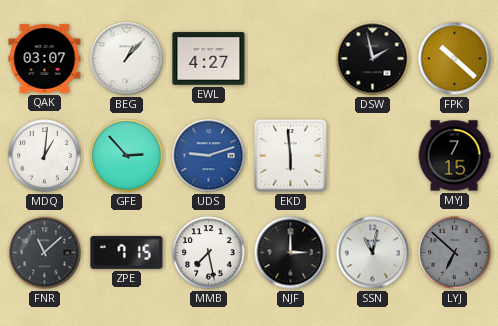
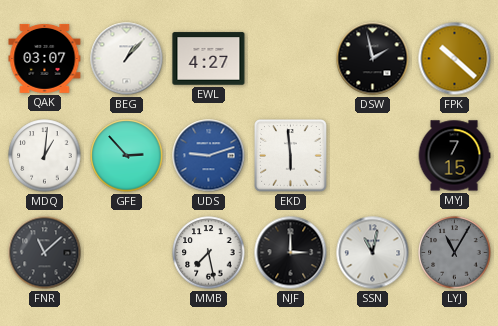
ZPE: 7:15 -> none
LYJ: 6:52 -> 11:05
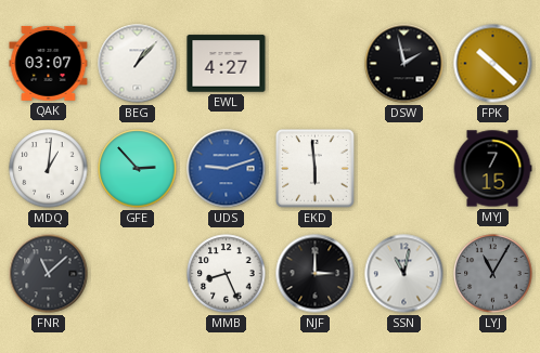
MMB: 7:28 -> 8:26
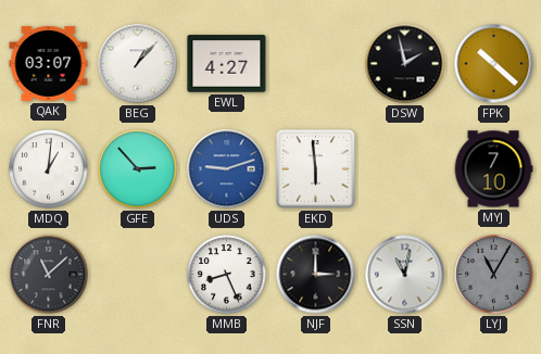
MYJ: 7:15 -> 7:10
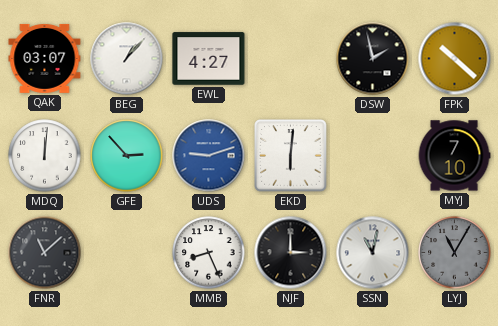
MDQ: 1:01 -> 12:01
EKD: 5:59 -> 6:01
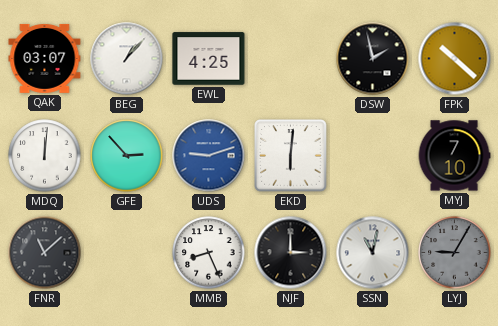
EWL: 4:27 -> 4:25
LYJ: 11:05 -> 9:05
